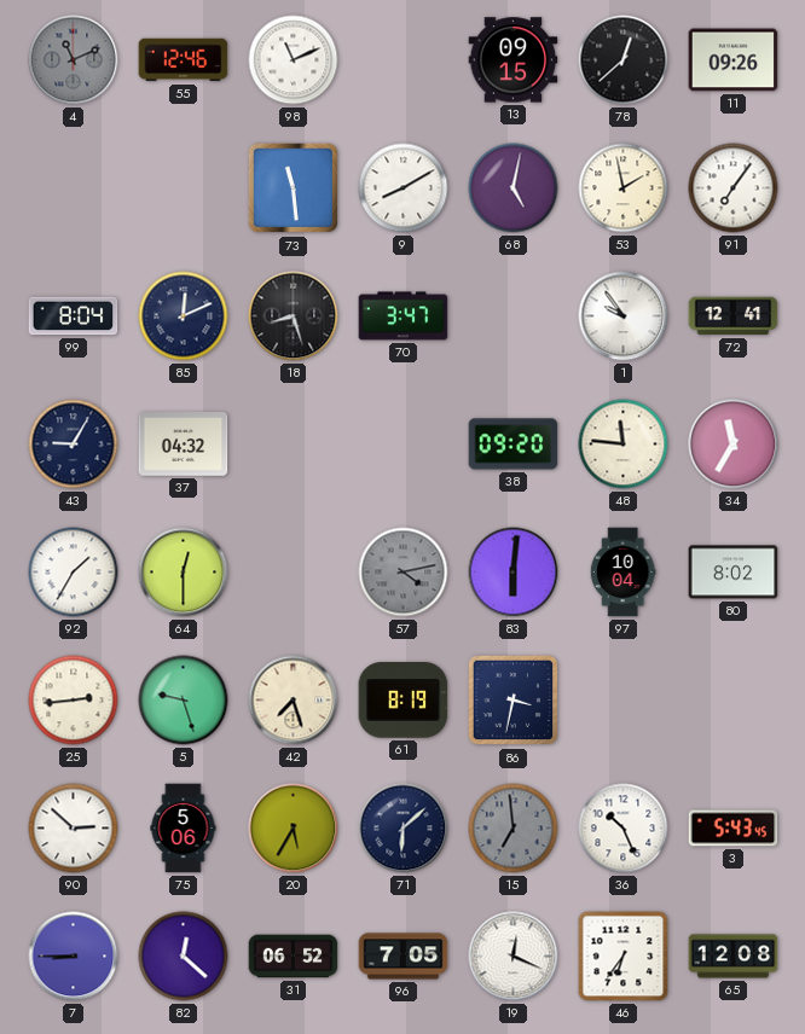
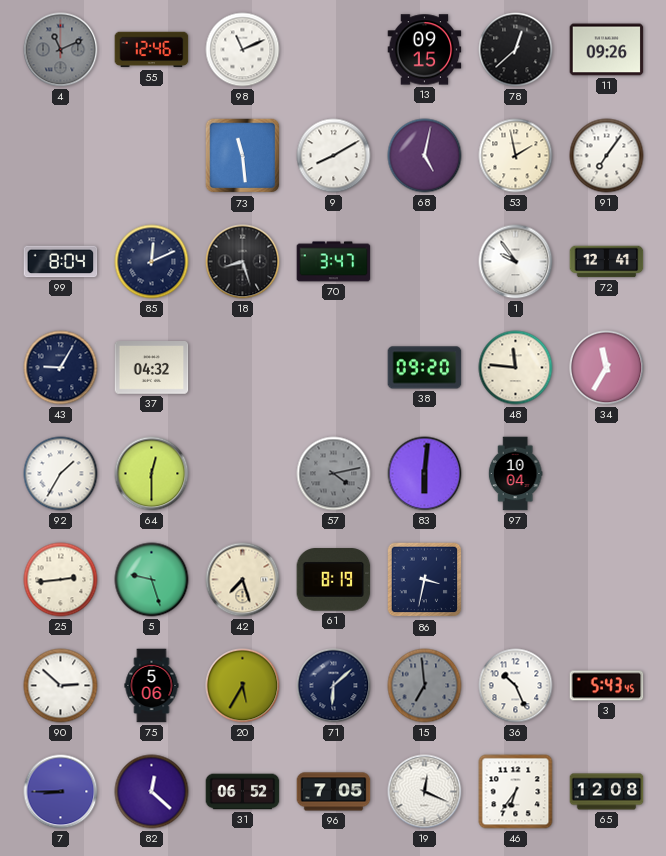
80: 8:02 -> none
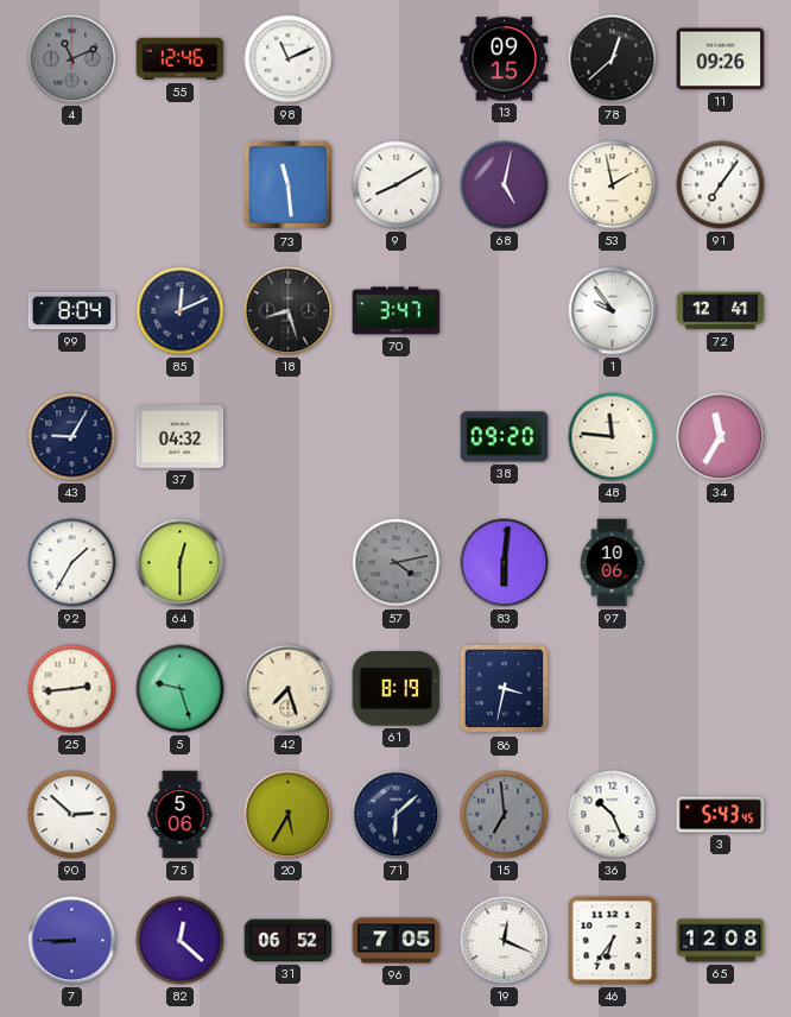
97: 10:04 -> 10:06
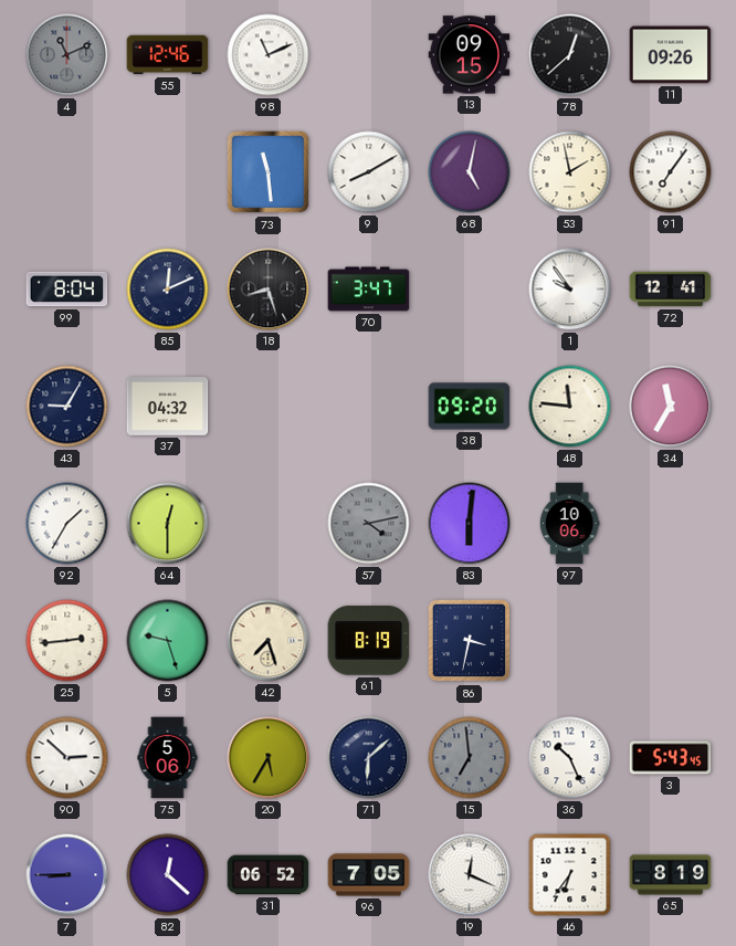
65: 12:08 -> 8:19
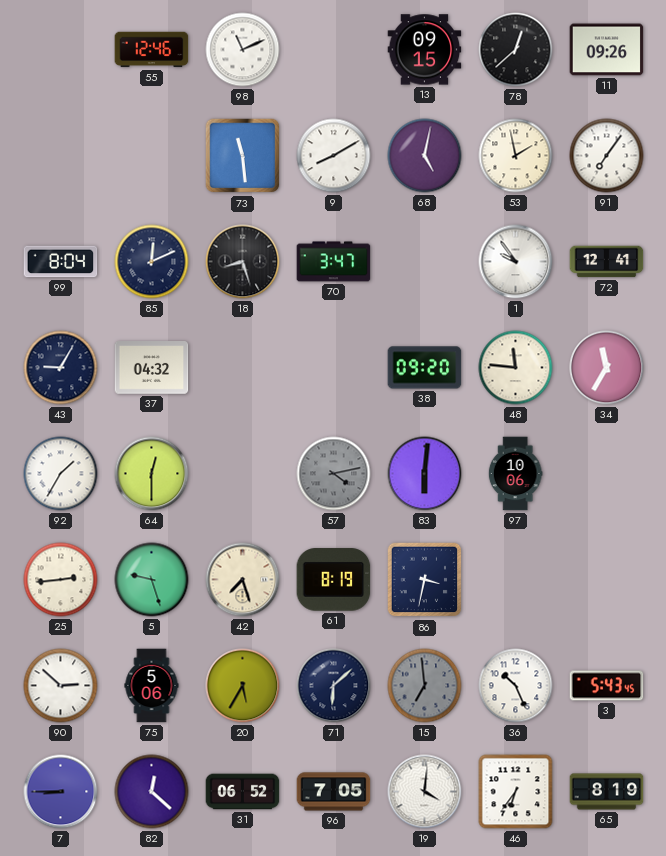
4: 11:11 -> none
19: 12:19 -> 4:01
